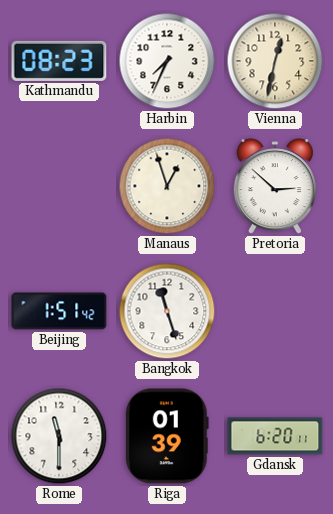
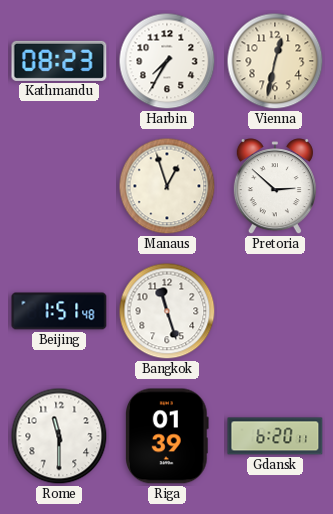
Harbin: 7:34 -> 7:35
Beijing: 1:51:42 -> 1:51:48
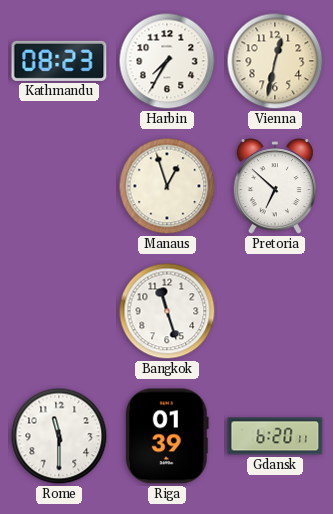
Pretoria: 2:52 -> 6:52
Beijing: 1:51 -> none
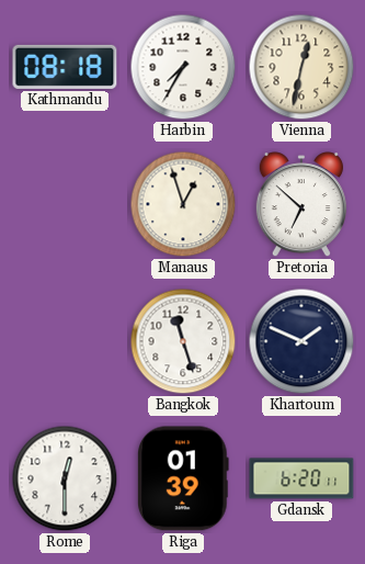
Kathmandu: 08:23 -> 08:18
Khartoum: none -> 1:49
Rome: 11:30 -> 12:30
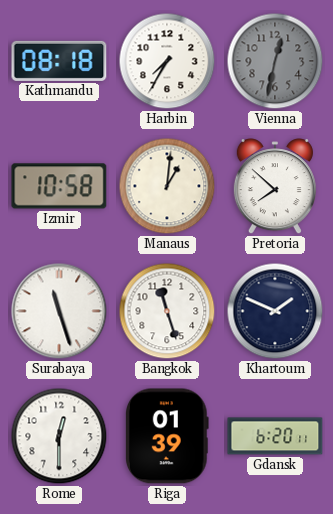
Vienna dial: cream -> grey
Izmir: none -> 10:58
Manaus: 12:57 -> 1:01
Pretoria: 6:52 -> 7:52
Surabaya: none -> 11:27
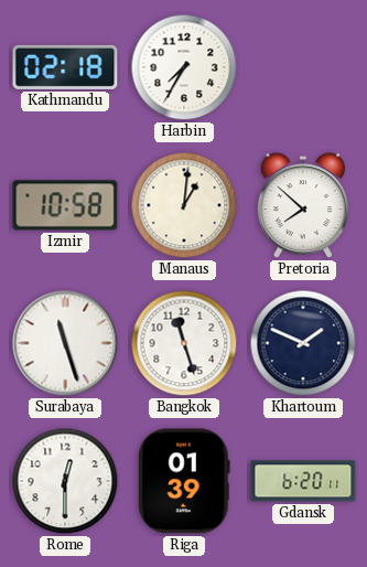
Kathmandu: 08:18 -> 02:18
Vienna: 12:32 -> none
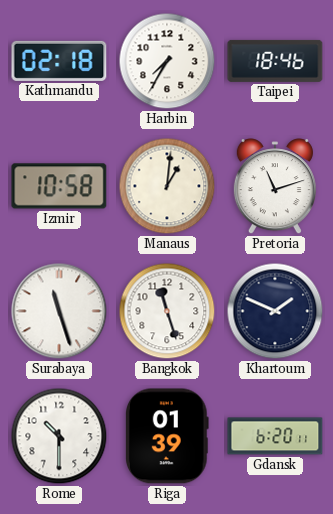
Taipei: none -> 18:46
Pretoria: 7:52 -> 11:12
Rome: 12:30 -> 10:30
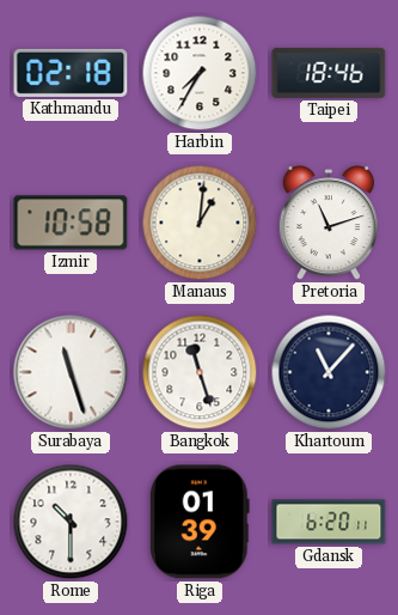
Khartoum: 1:49 -> 11:07
